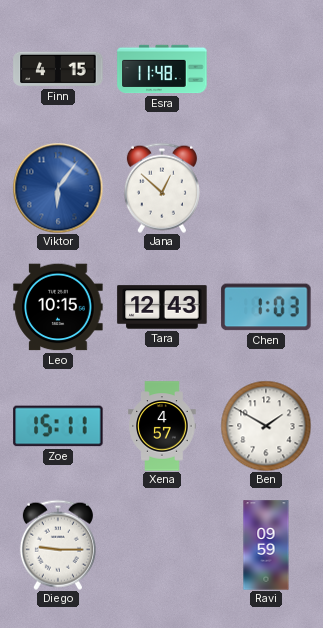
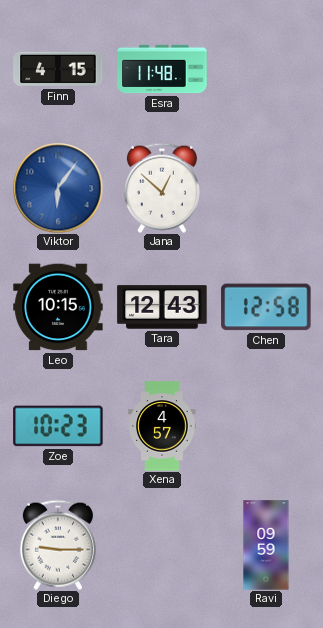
Chen: 1:03 -> 12:58
Zoe: 15:11 -> 10:23
Ben: 1:50 -> none
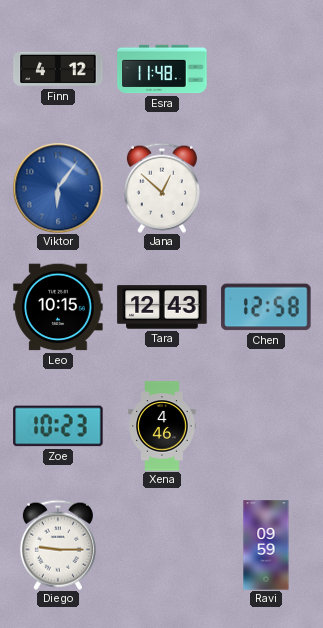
Finn: 4:15 -> 4:12
Xena: 4:57 -> 4:46
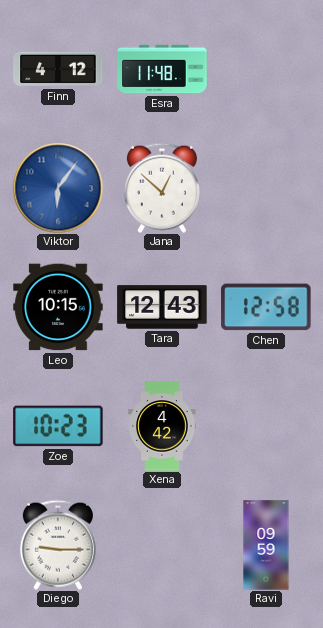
Xena: 4:46 -> 4:42
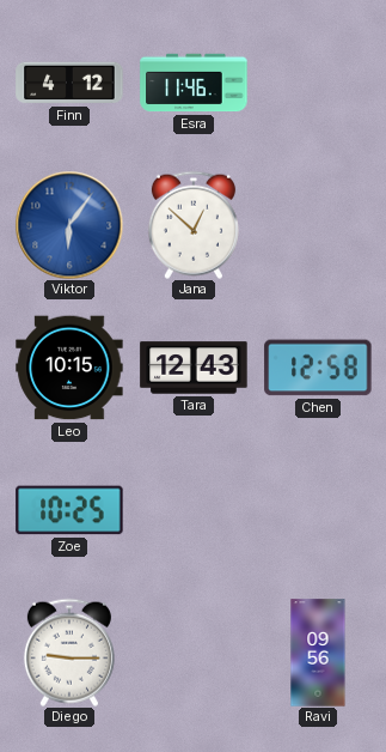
Esra: 11:48 -> 11:46
Zoe: 10:23 -> 10:25
Xena: 4:42 -> none
Ravi: 09:59 -> 09:56
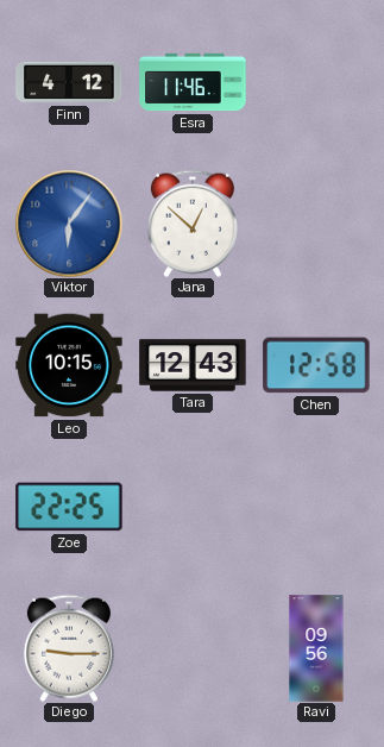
Zoe: 10:25 -> 22:25
